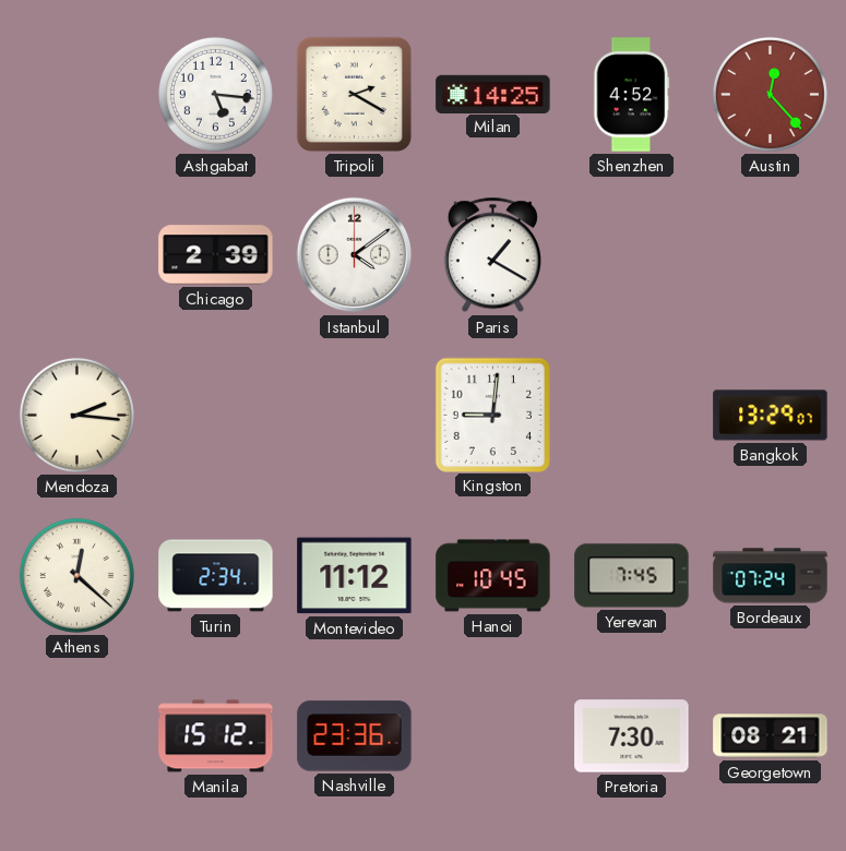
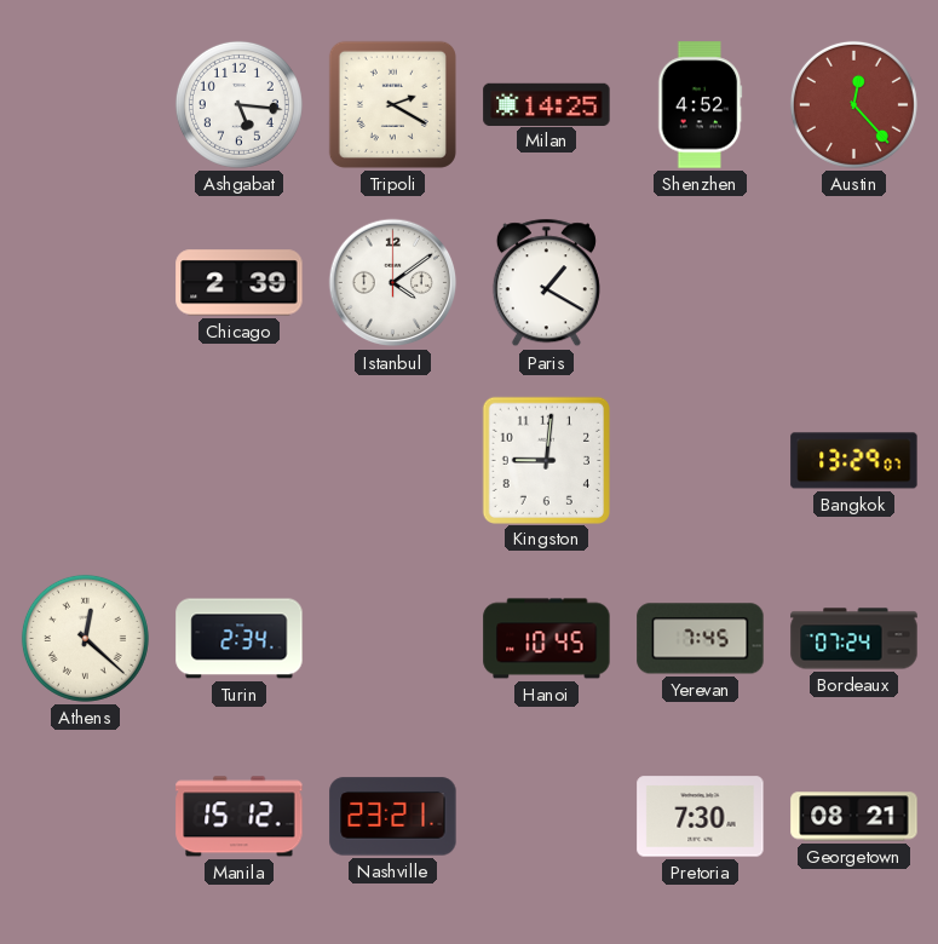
Mendoza: 2:16 -> none
Montevideo: 11:12 -> none
Nashville: 23:36 -> 23:21
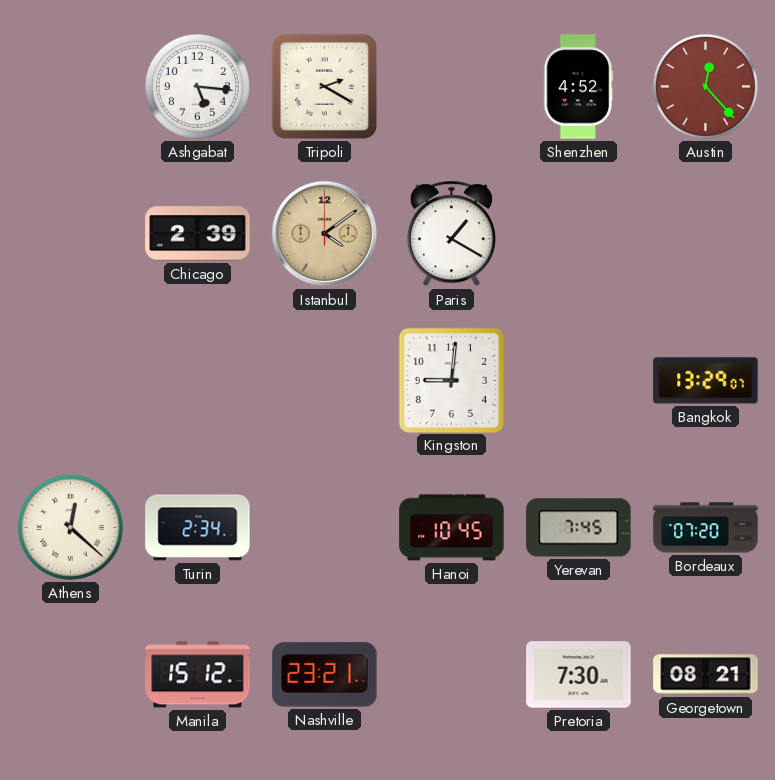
Milan: 14:25 -> none
Istanbul dial: white -> champagne
Bordeaux: 07:24 -> 07:20
